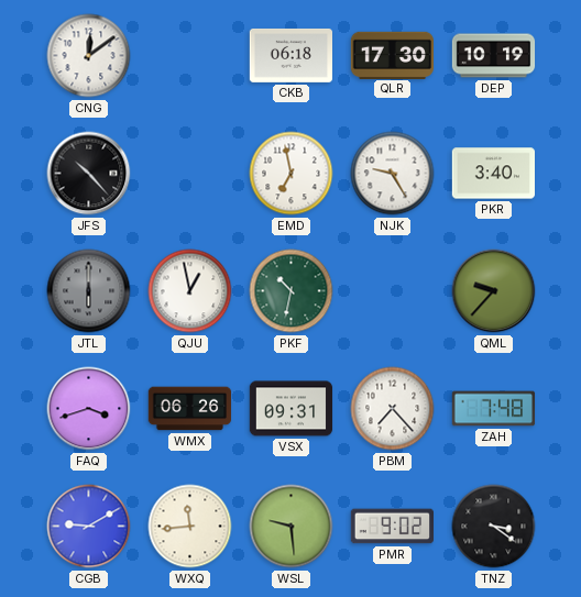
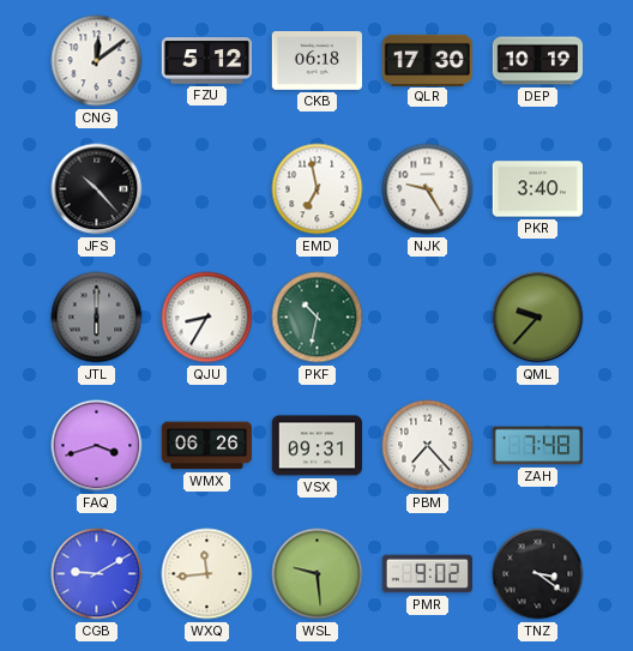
FZU: none -> 5:12
QJU: 12:58 -> 8:35
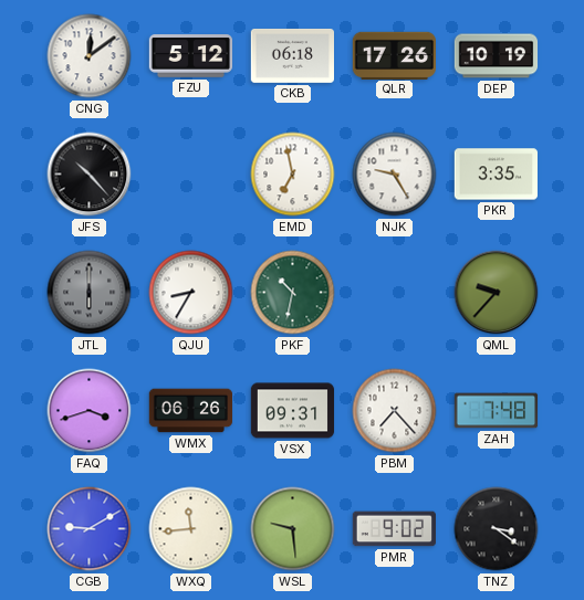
QLR: 17:30 -> 17:26
PKR: 3:40 -> 3:35
